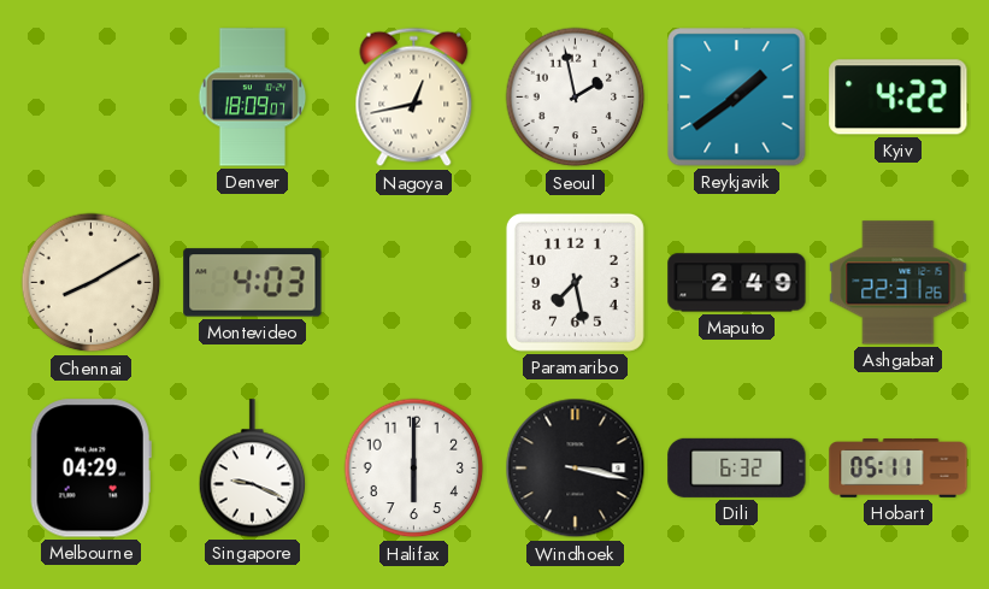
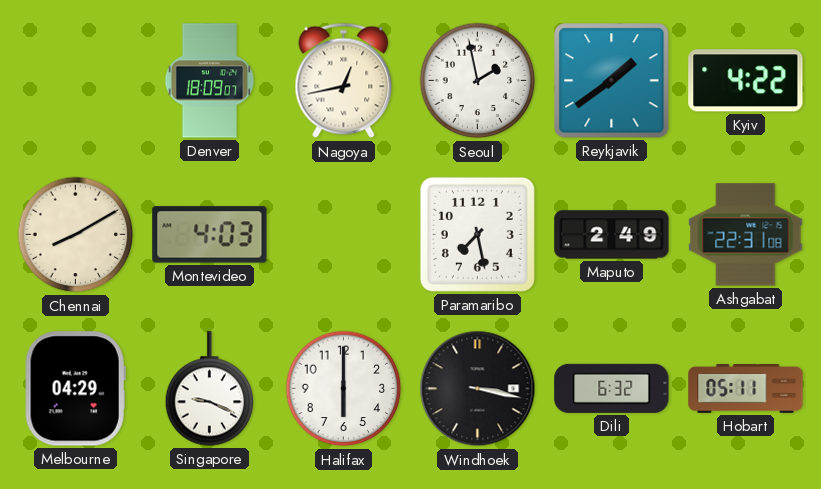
Ashgabat: 22:31:26 -> 22:31:08
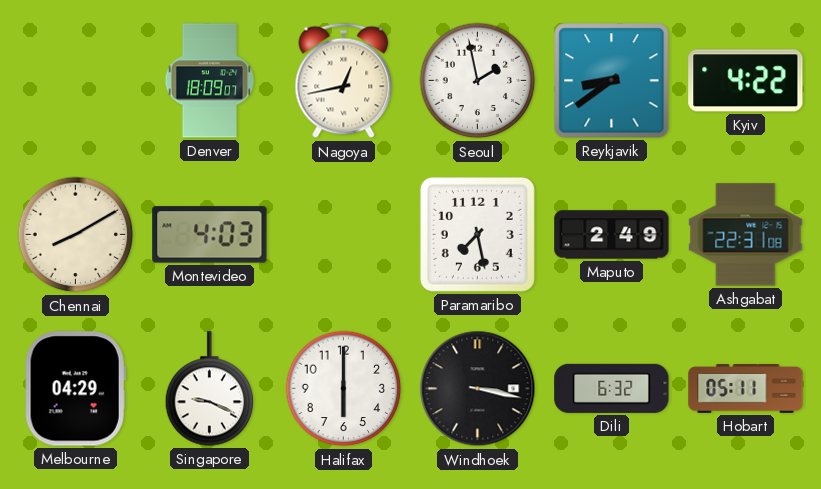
Reykjavik: 1:39 -> 8:39
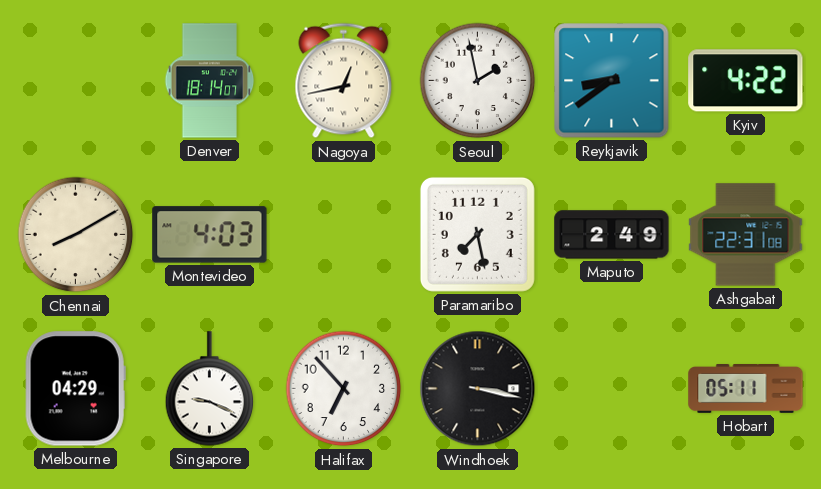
Denver: 18:09 -> 18:14
Halifax: 6:00 -> 6:53
Dili: 6:32 -> none
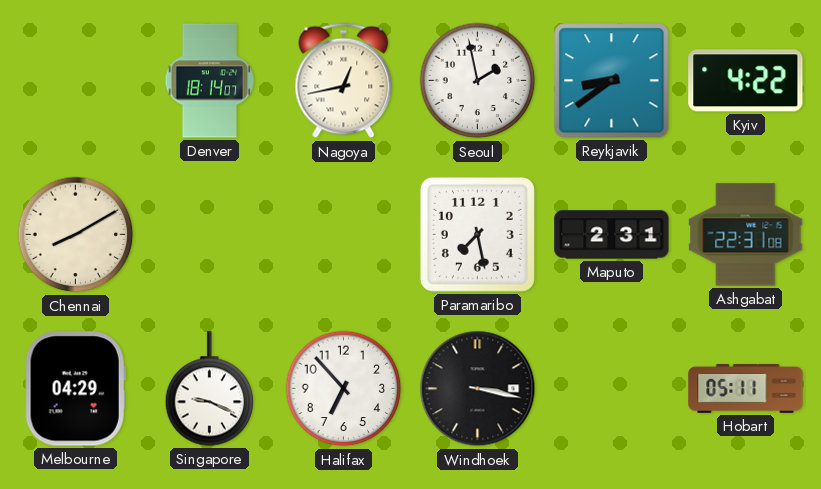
Montevideo: 4:03 -> none
Maputo: 2:49 -> 2:31
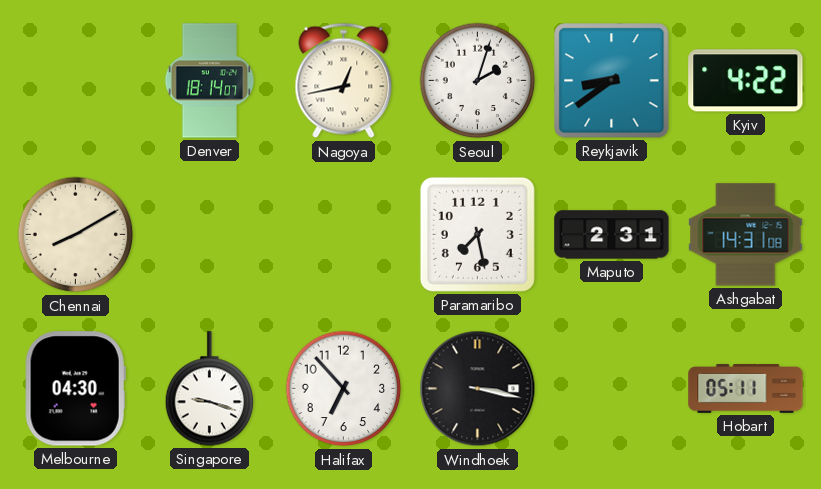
Seoul: 1:58 -> 2:03
Ashgabat: 22:31 -> 14:31
Melbourne: 04:29 -> 04:30
Singapore: 9:19 -> 9:18
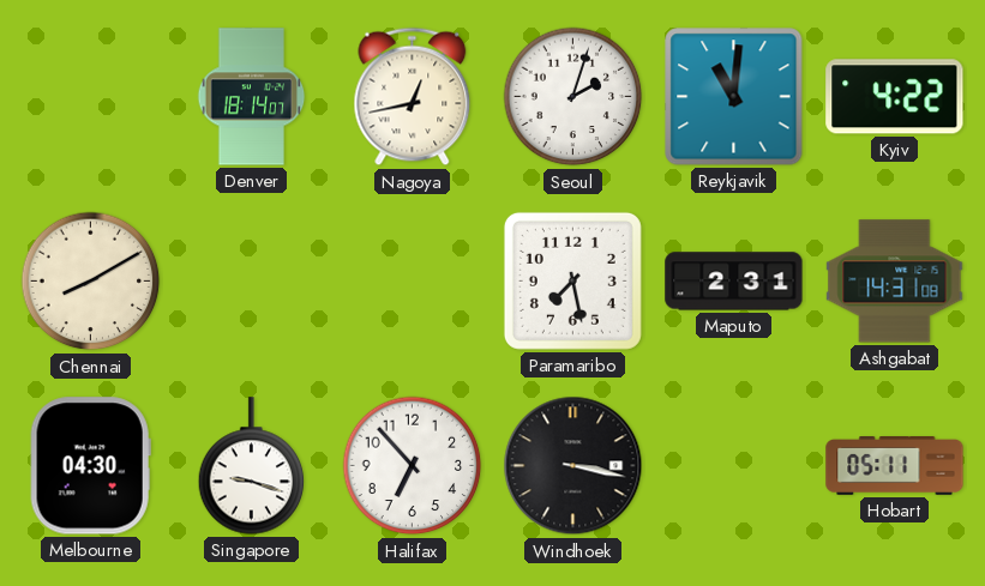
Reykjavik: 8:39 -> 11:01
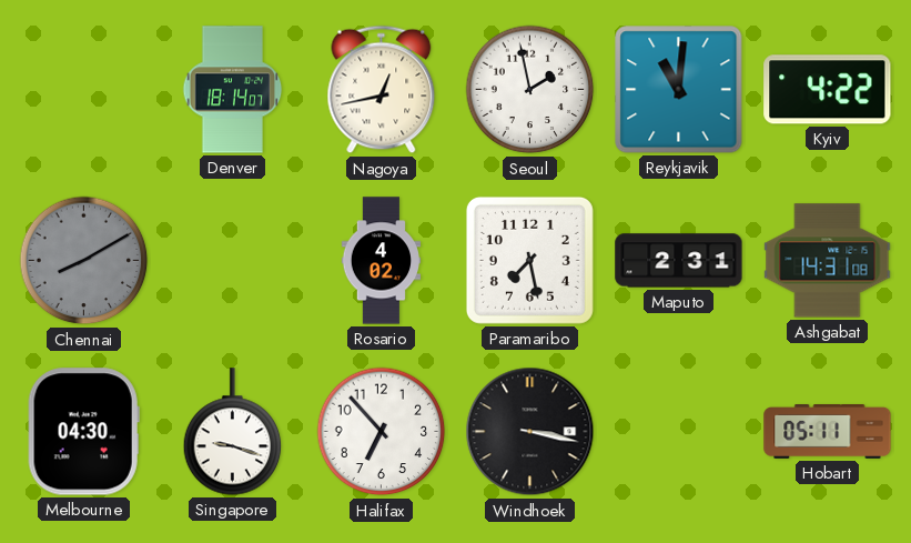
Seoul: 2:03 -> 1:58
Chennai dial: cream -> grey
Rosario: none -> 4:02
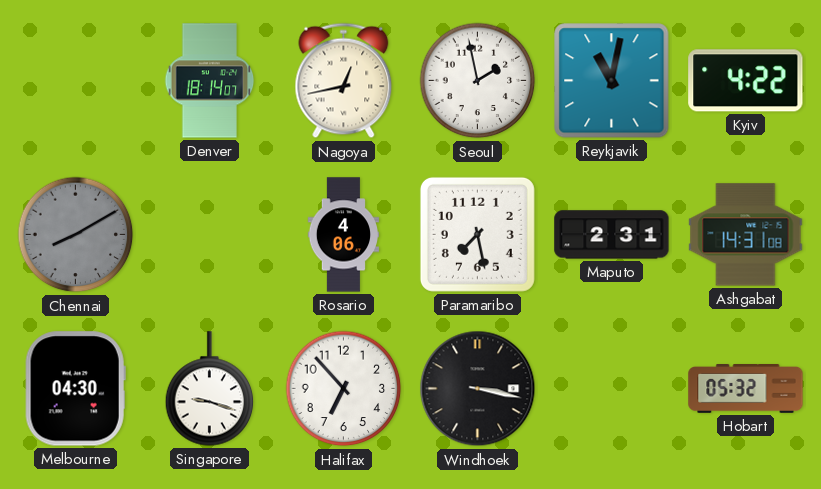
Reykjavik: 11:01 -> 11:02
Rosario: 4:02 -> 4:06
Hobart: 05:11 -> 05:32
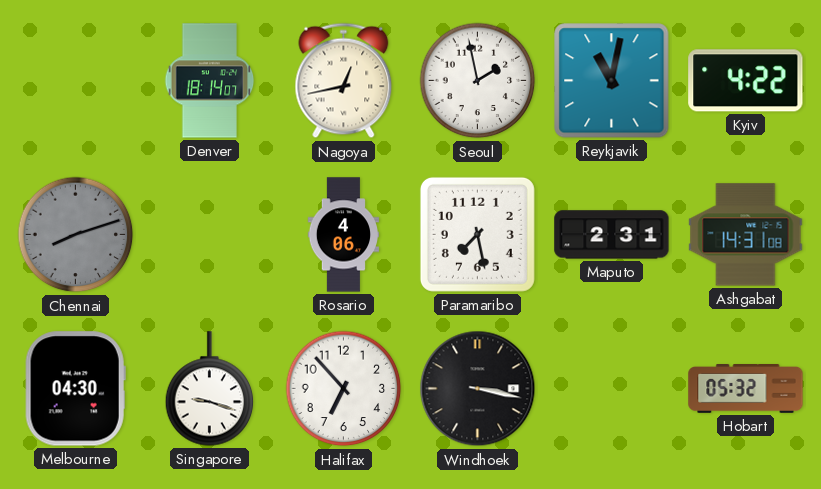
Chennai: 8:10 -> 8:12
